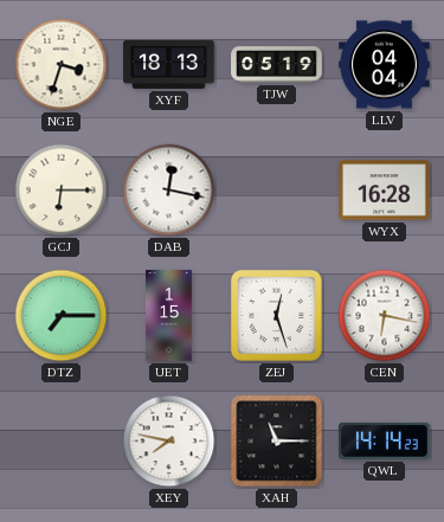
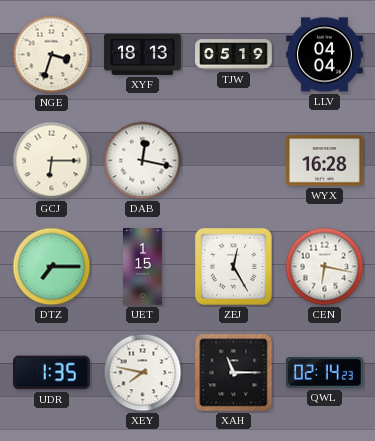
ZEJ: 12:27 -> 12:25
UDR: none -> 1:35
QWL: 14:14 -> 02:14
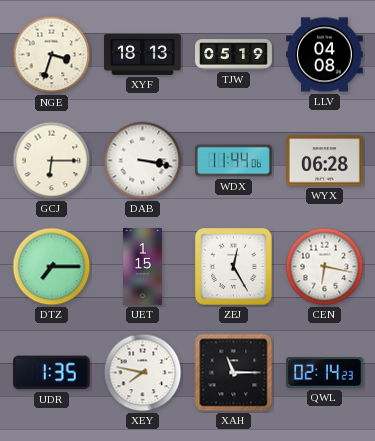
LLV: 04:04 -> 04:08
DAB: 12:17 -> 3:17
WDX: none -> 11:44
WYX: 16:28 -> 06:28
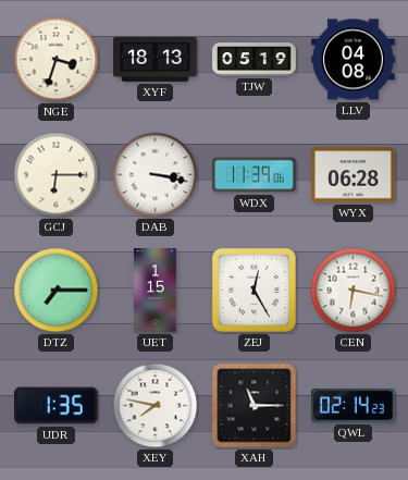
WDX: 11:44 -> 11:39
